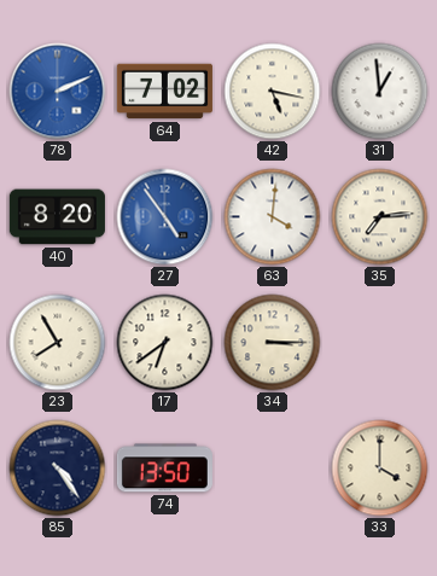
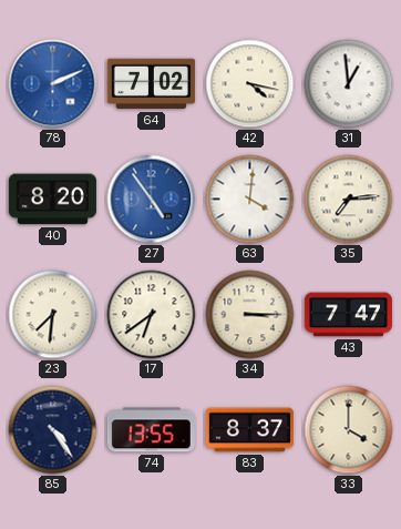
42: 5:17 -> 4:17
23: 7:55 -> 7:31
43: none -> 7:47
74: 13:50 -> 13:55
83: none -> 8:37
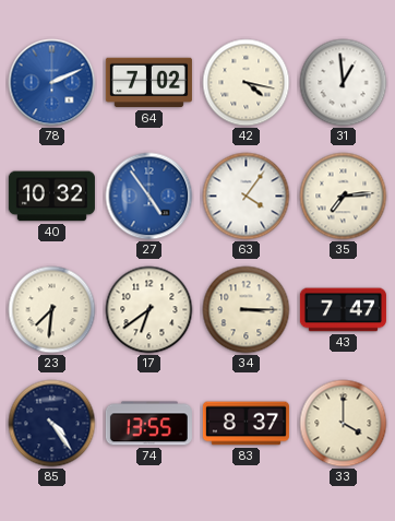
40: 8:20 -> 10:32
63: 4:01 -> 4:06
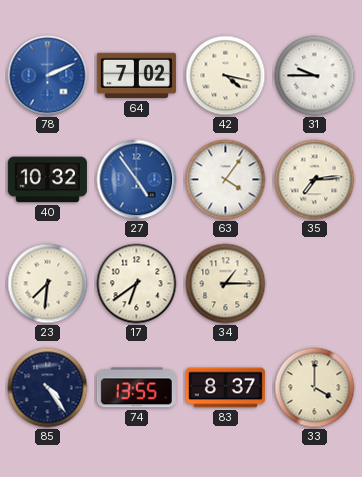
31: 12:59 -> 9:45
34: 3:15 -> 1:15
43: 7:47 -> none
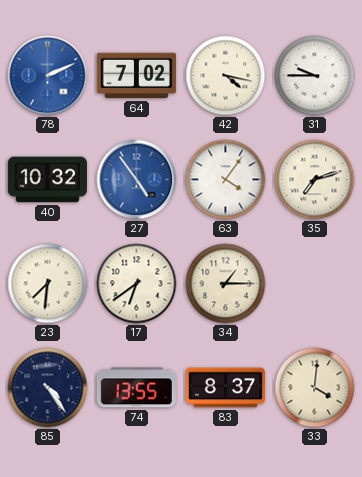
35: 7:14 -> 7:12
33: 4:00 -> 4:01
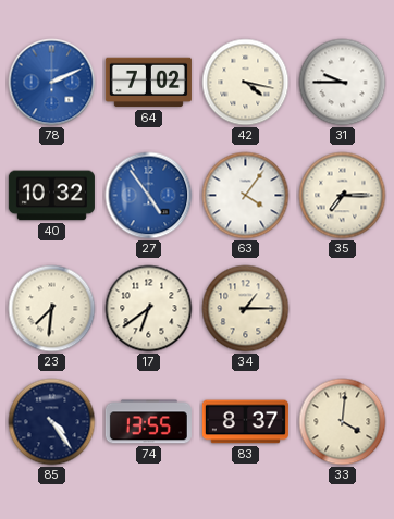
35: 7:12 -> 7:15
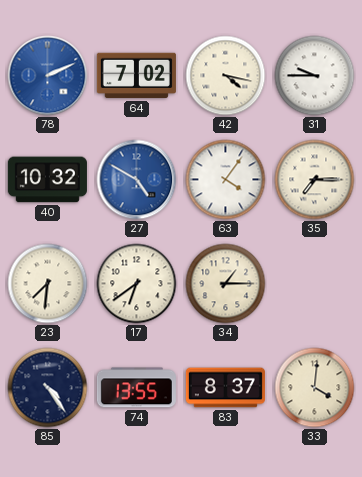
27: 4:54 -> 4:50
